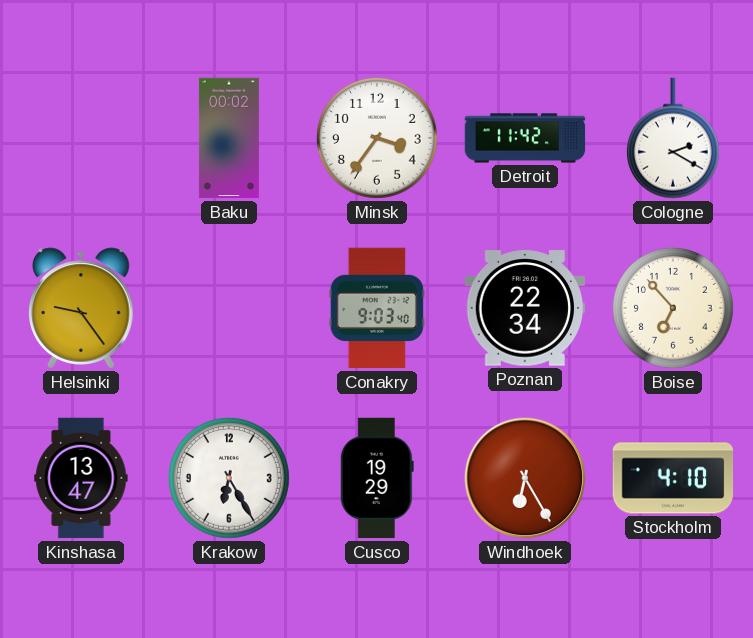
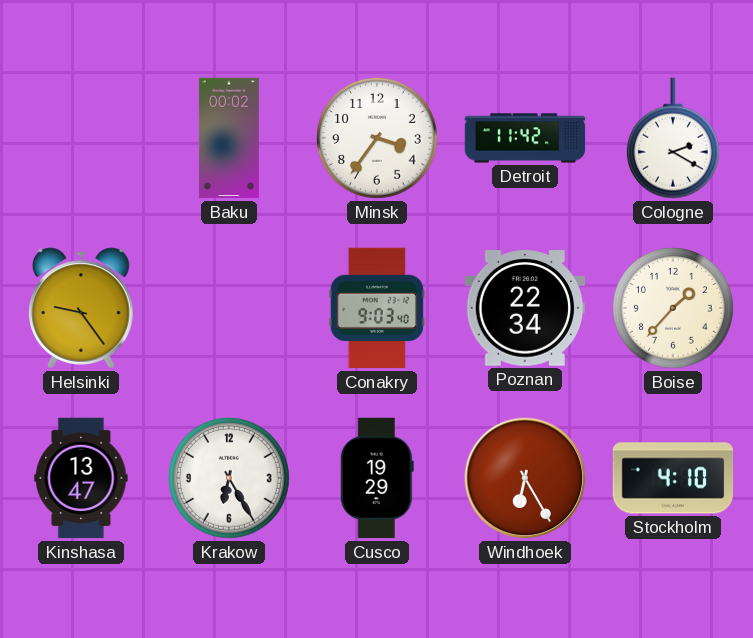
Boise: 6:53 -> 1:37
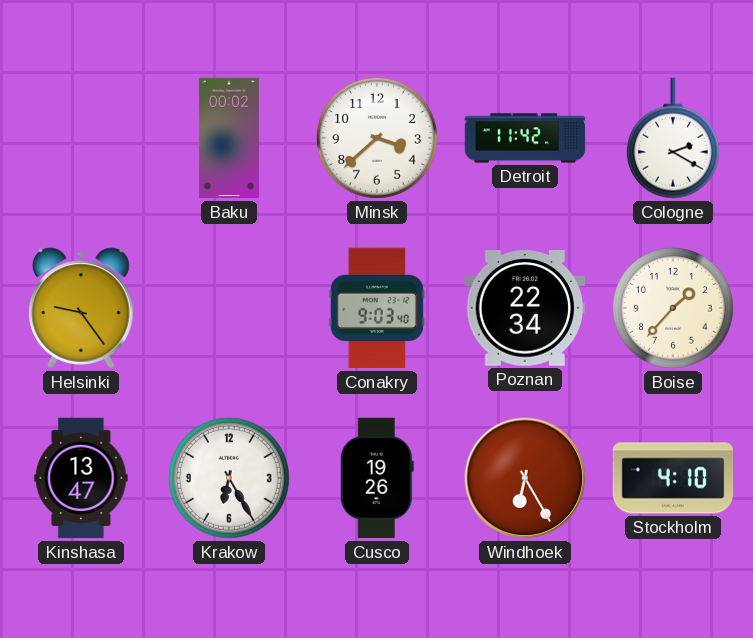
Minsk: 3:36 -> 3:38
Cusco: 19:29 -> 19:26
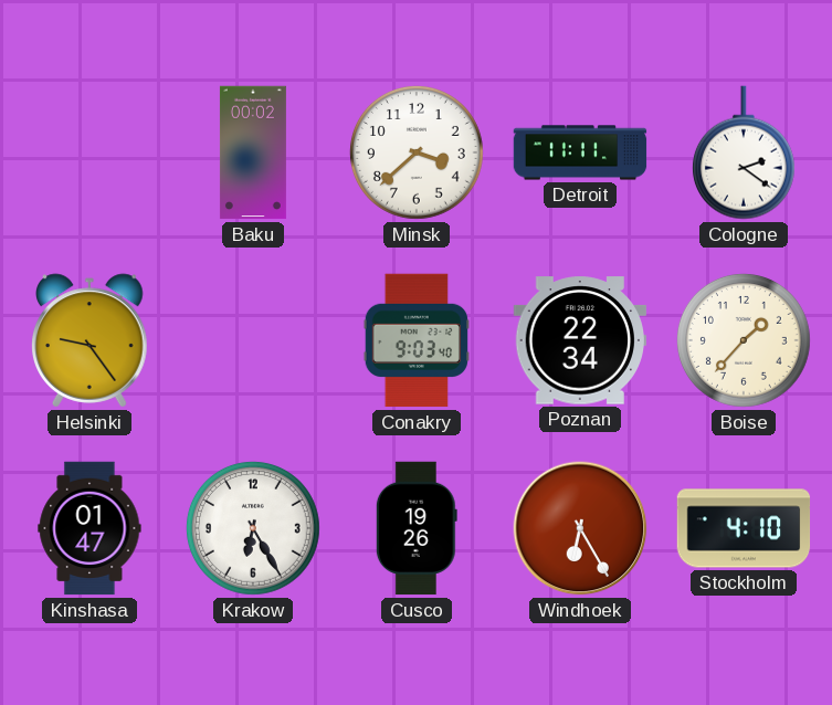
Detroit: 11:42 -> 11:11
Cologne: 2:20 -> 2:21
Kinshasa: 13:47 -> 01:47
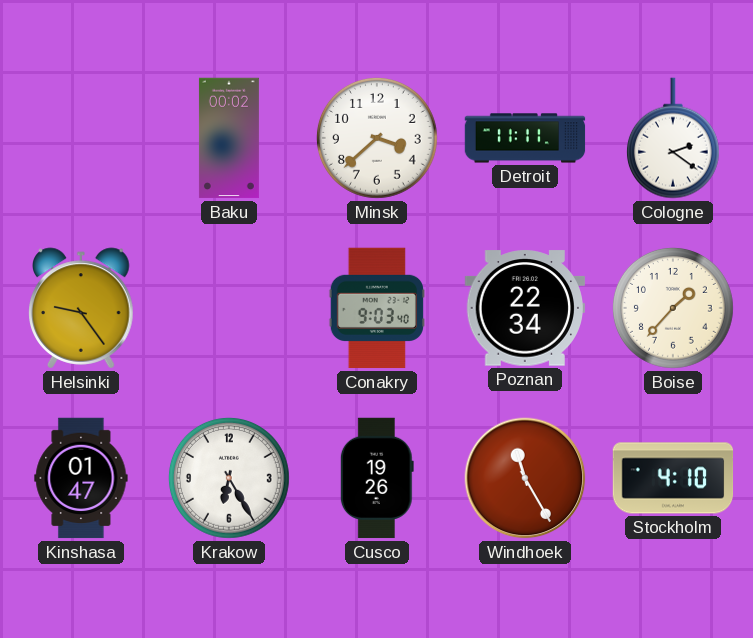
Windhoek: 6:25 -> 11:25
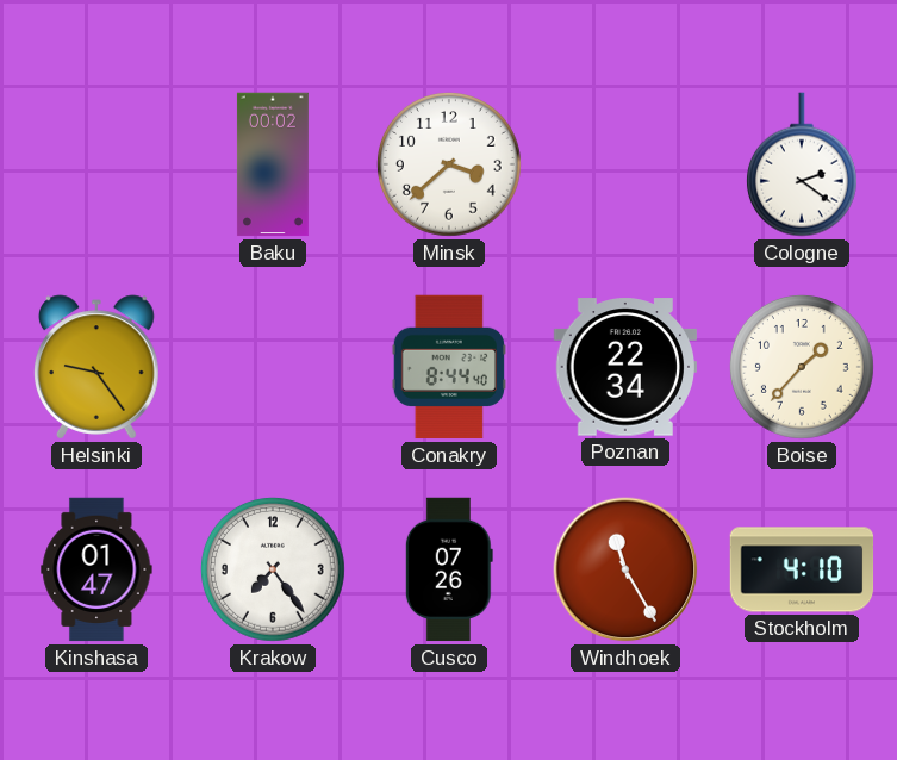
Detroit: 11:11 -> none
Conakry: 9:03 -> 8:44
Krakow: 6:25 -> 7:24
Cusco: 19:26 -> 07:26
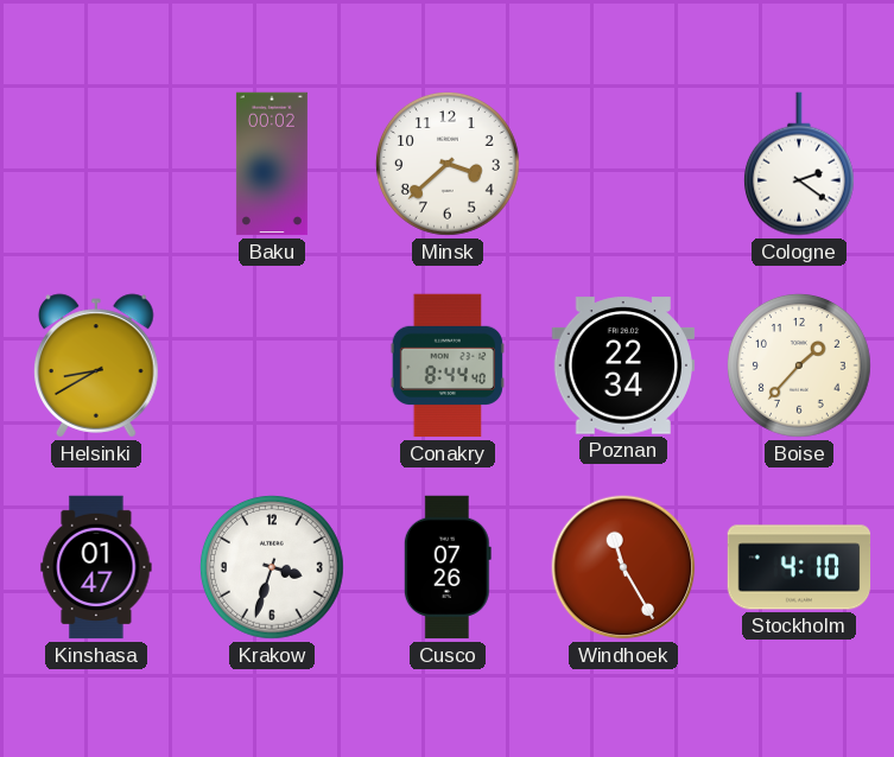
Helsinki: 9:24 -> 8:40
Krakow: 7:24 -> 3:33
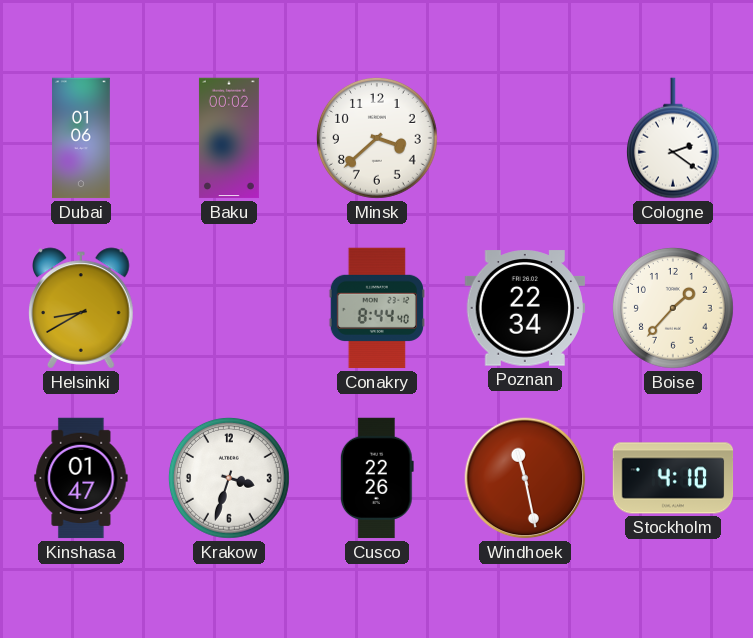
Dubai: none -> 01:06
Cusco: 07:26 -> 22:26
Windhoek: 11:25 -> 11:28
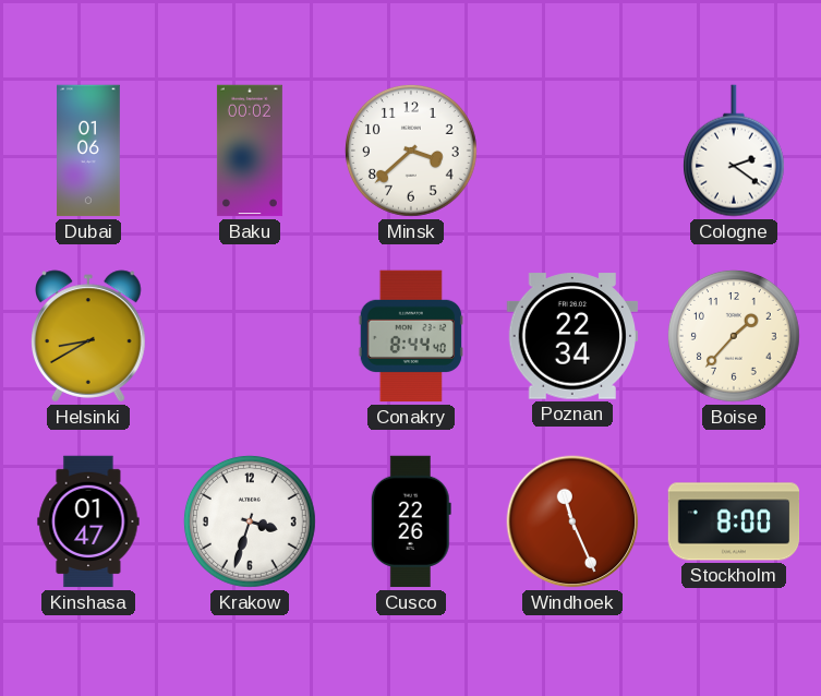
Windhoek: 11:28 -> 11:26
Stockholm: 4:10 -> 8:00
